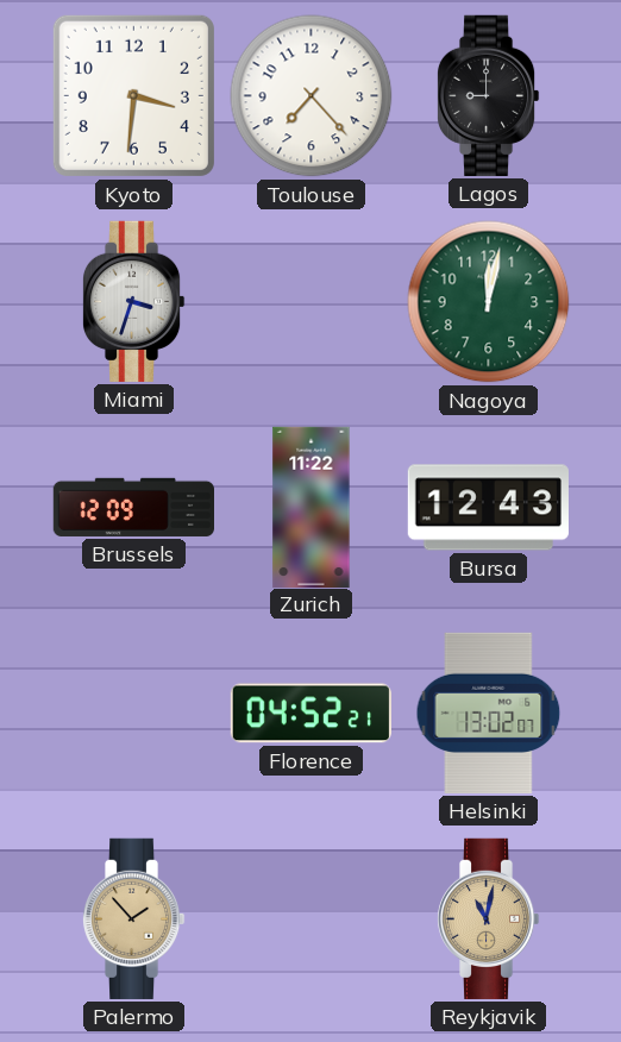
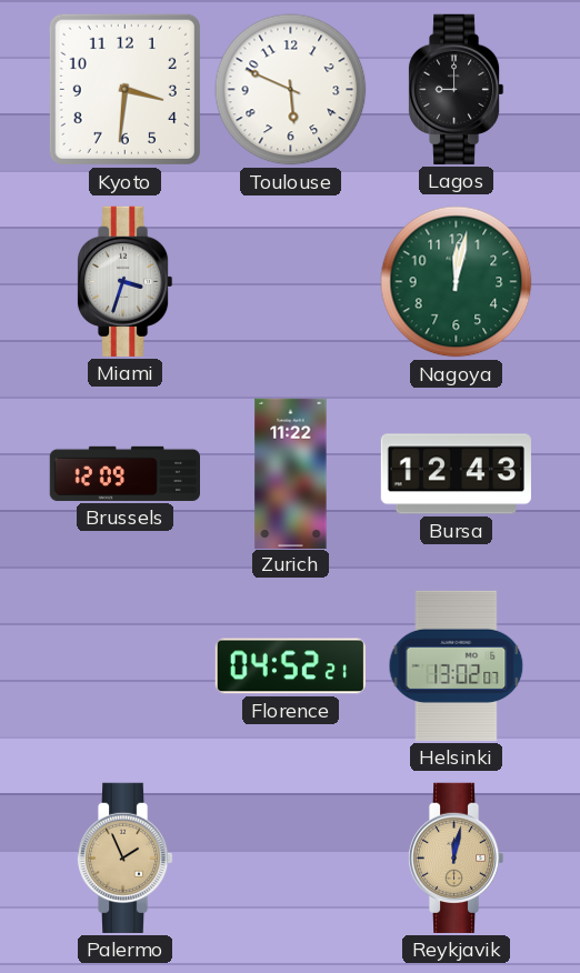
Toulouse: 7:23 -> 5:49
Palermo: 1:53 -> 1:56
Reykjavik: 11:02 -> 12:02
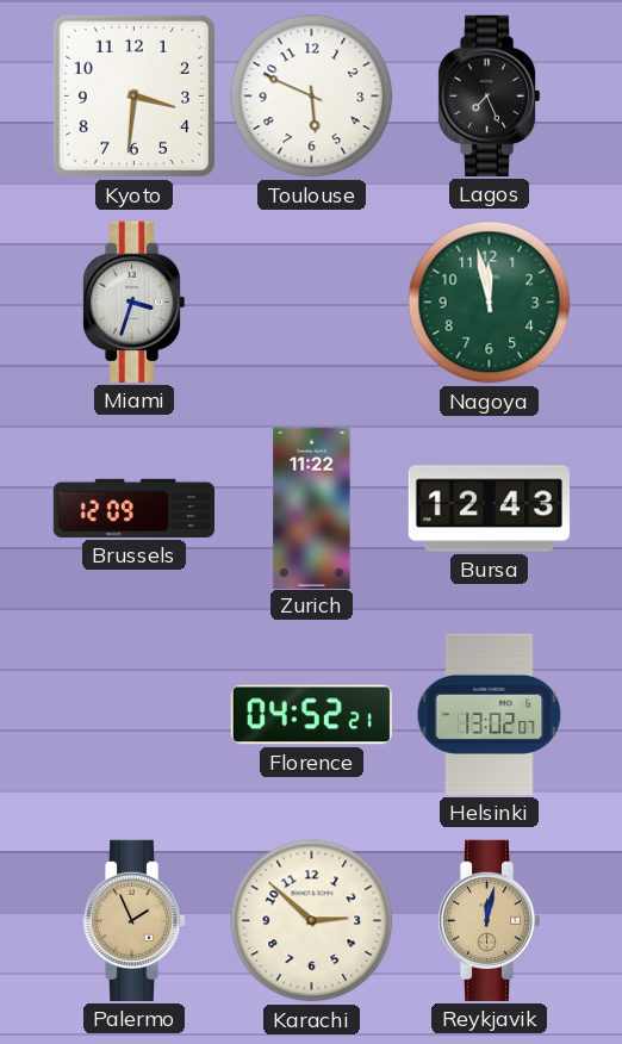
Lagos: 9:00 -> 7:26
Nagoya: 12:02 -> 11:58
Karachi: none -> 2:52
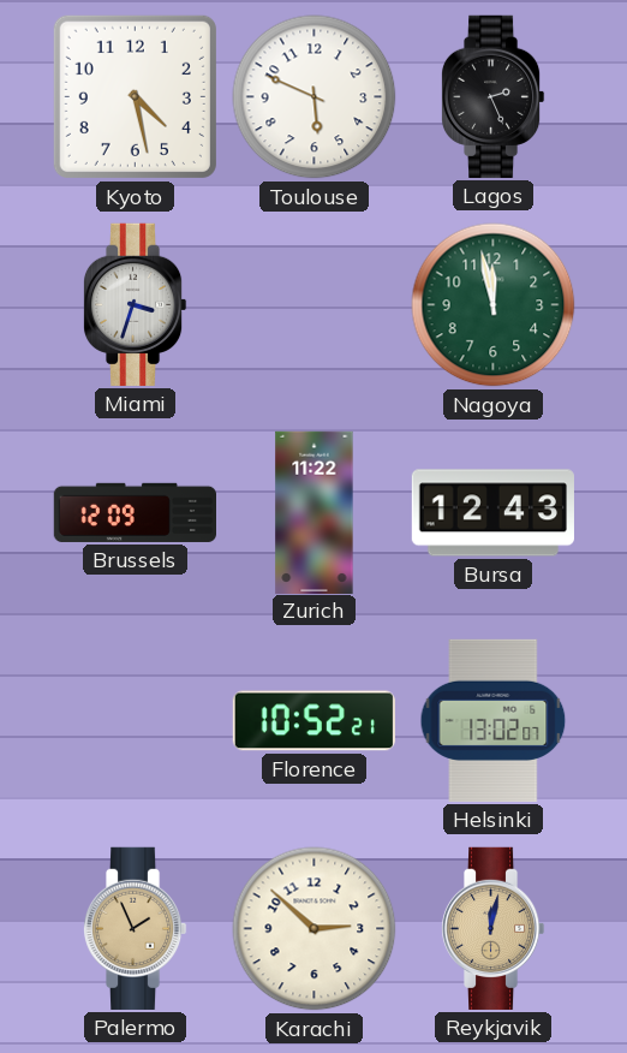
Kyoto: 3:31 -> 4:28
Lagos: 7:26 -> 2:26
Florence: 04:52 -> 10:52
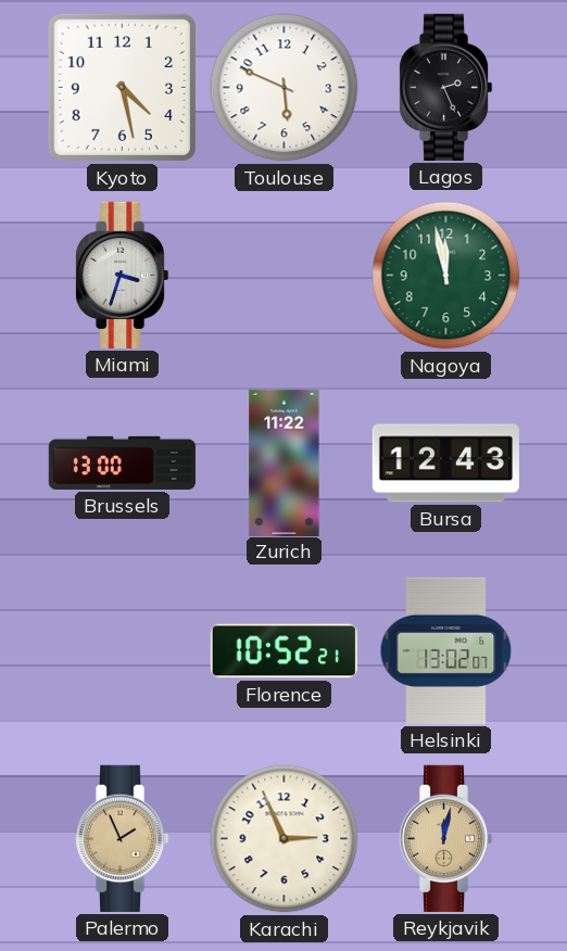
Brussels: 12:09 -> 13:00
Karachi: 2:52 -> 2:56
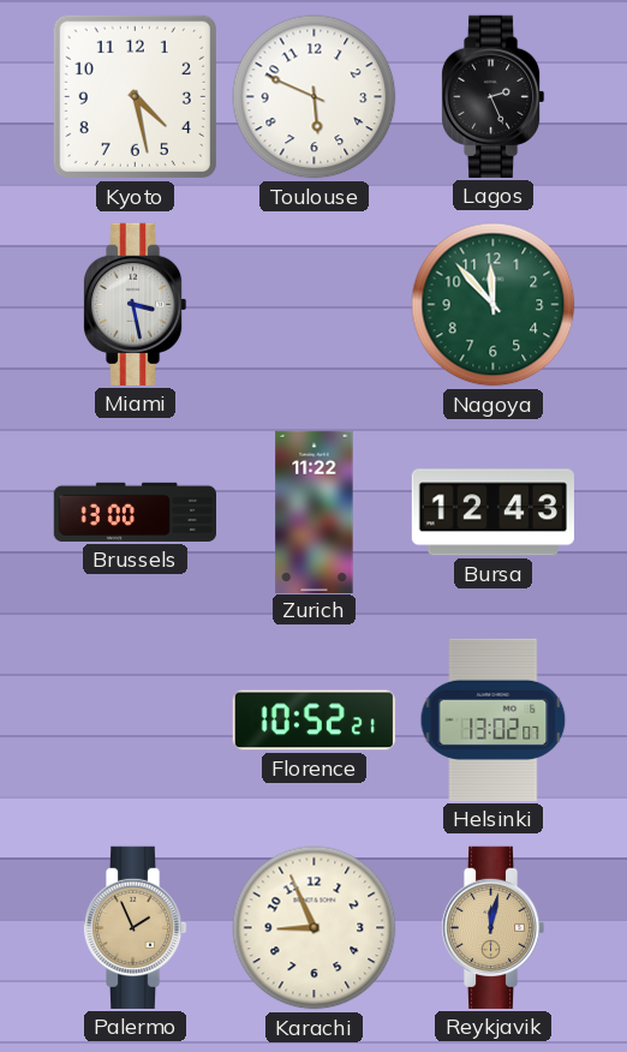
Miami: 3:33 -> 3:28
Nagoya: 11:58 -> 11:53
Karachi: 2:56 -> 8:56
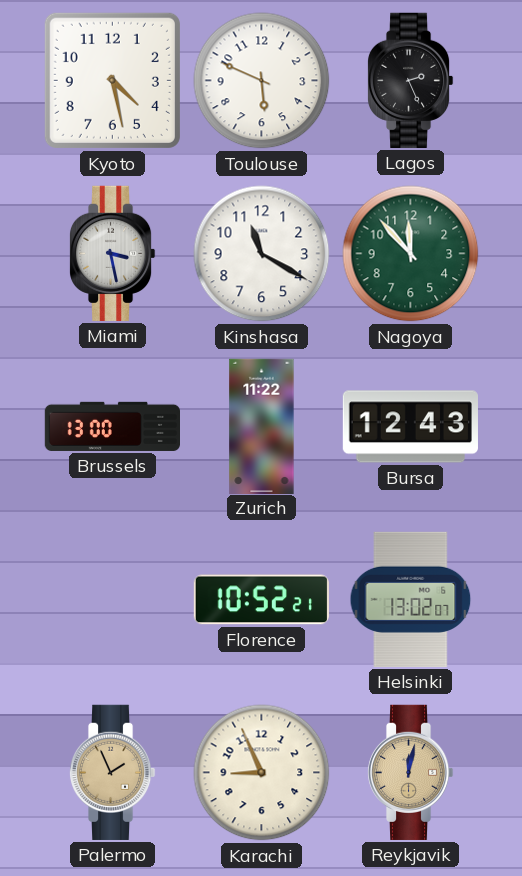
Kinshasa: none -> 11:20
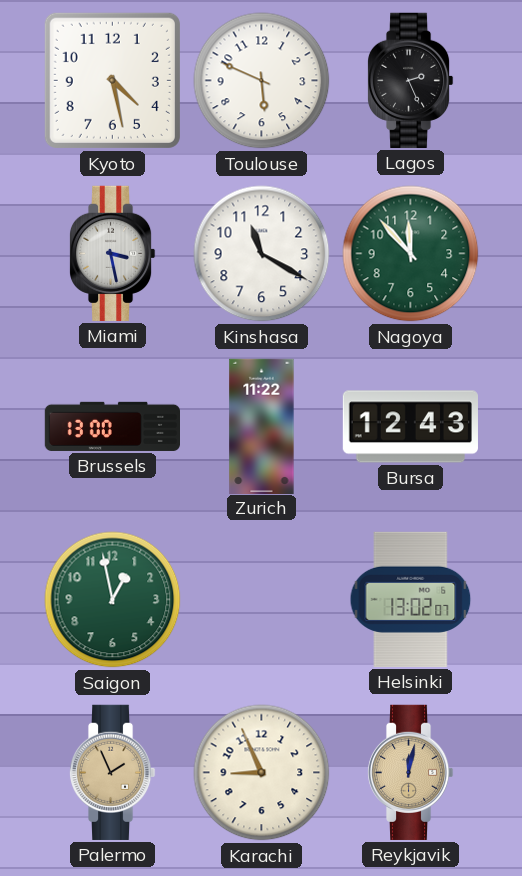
Saigon: none -> 12:58
Florence: 10:52 -> none
